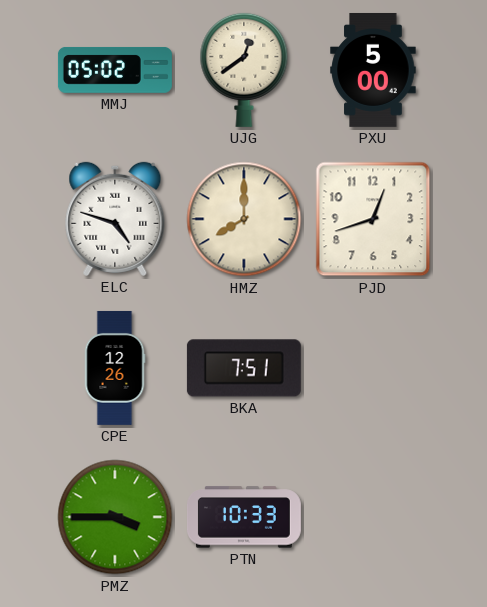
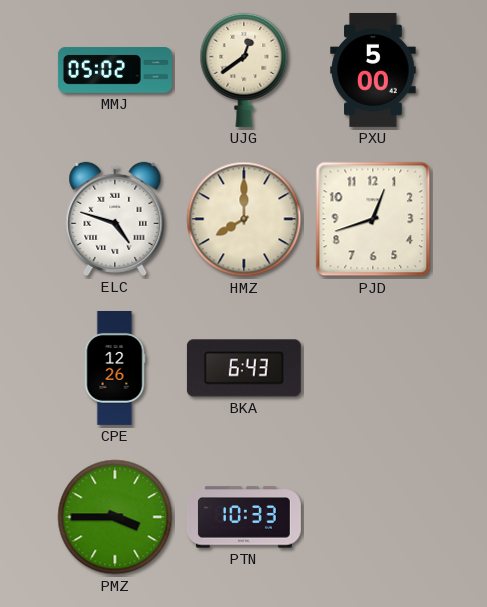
BKA: 7:51 -> 6:43
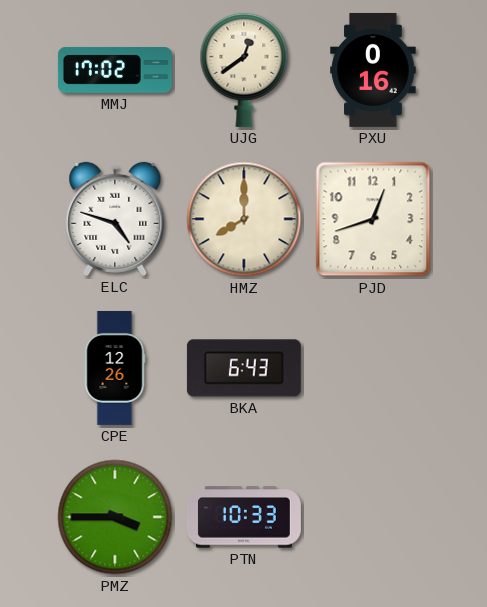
MMJ: 05:02 -> 17:02
PXU: 5:00 -> 0:16
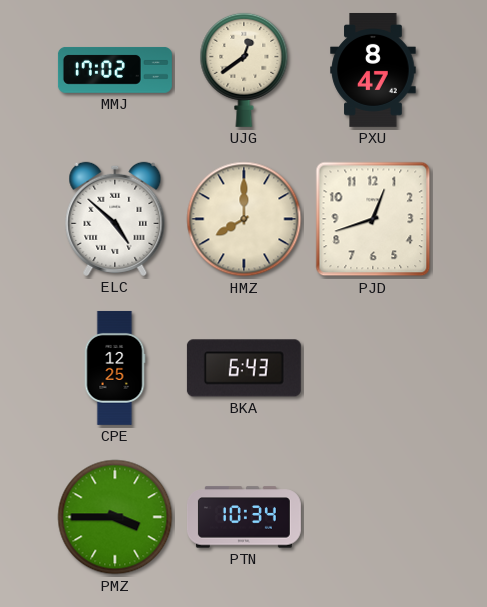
PXU: 0:16 -> 8:47
ELC: 4:48 -> 4:52
CPE: 12:26 -> 12:25
PTN: 10:33 -> 10:34
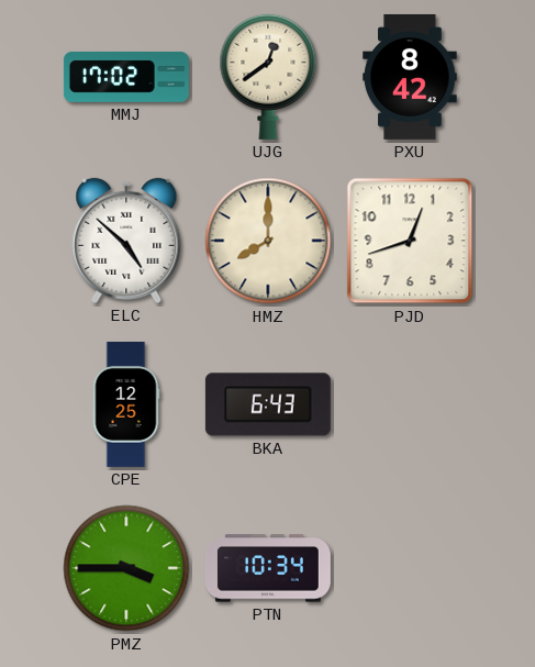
PXU: 8:47 -> 8:42
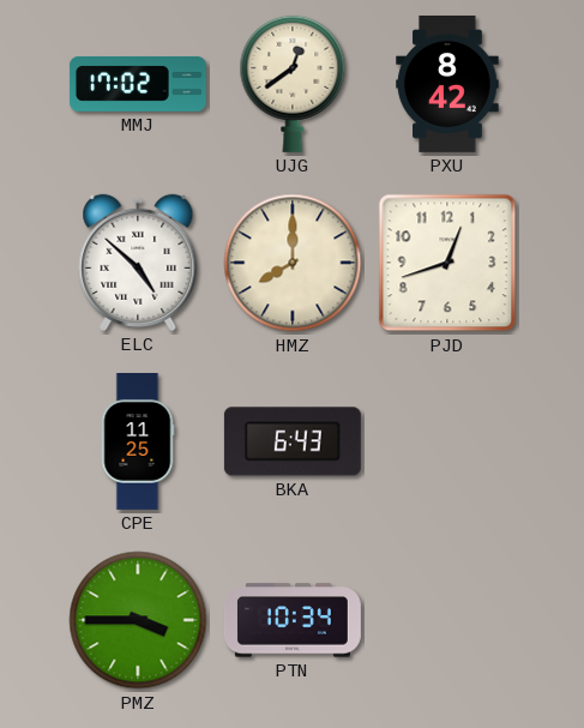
CPE: 12:25 -> 11:25
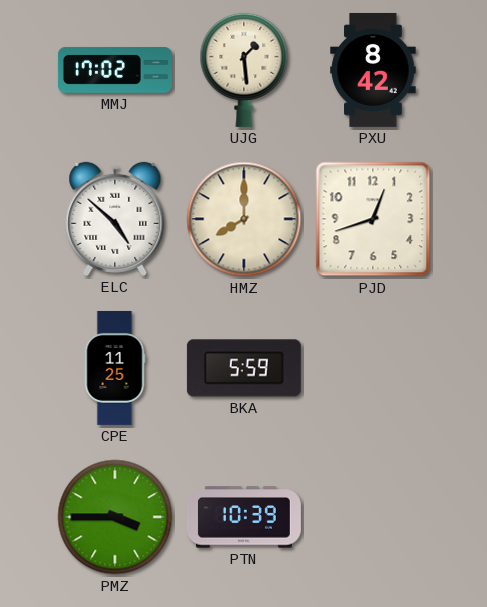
UJG: 12:39 -> 1:29
BKA: 6:43 -> 5:59
PTN: 10:34 -> 10:39
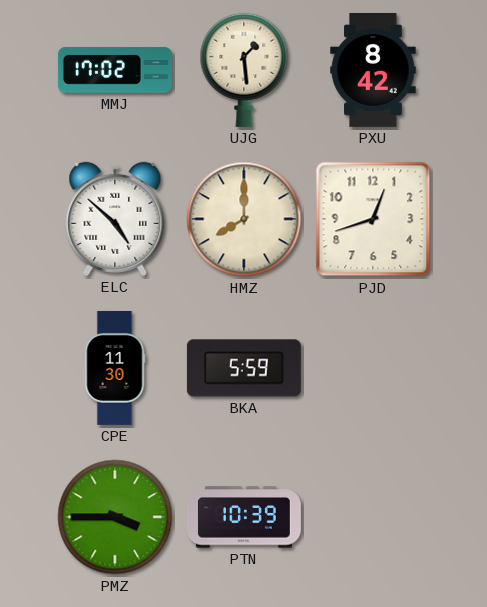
CPE: 11:25 -> 11:30
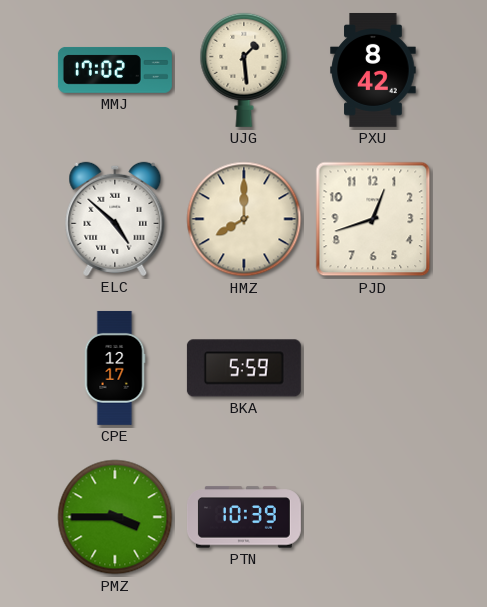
CPE: 11:30 -> 12:17
